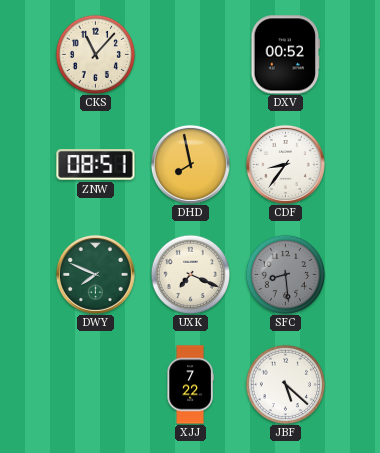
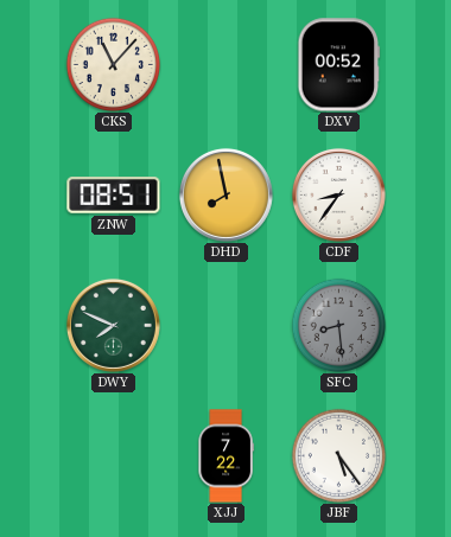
UXK: 7:19 -> none
JBF: 5:22 -> 5:24
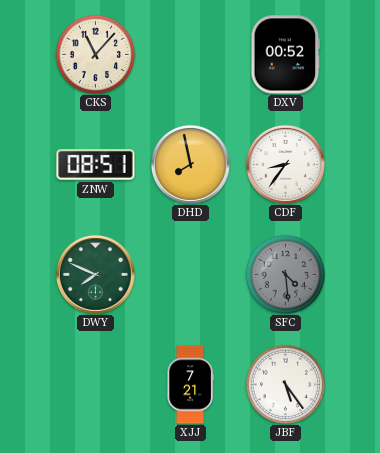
SFC: 8:29 -> 4:29
XJJ: 7:22 -> 7:21
